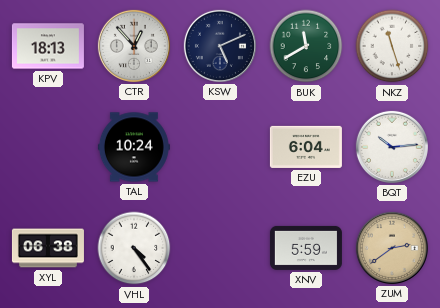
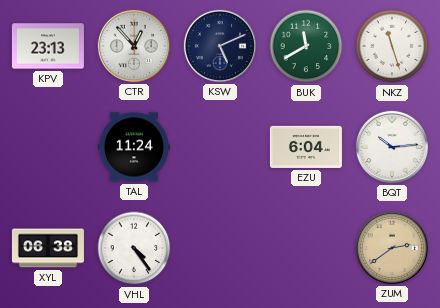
KPV: 18:13 -> 23:13
TAL: 10:24 -> 11:24
XNV: 5:59 -> none
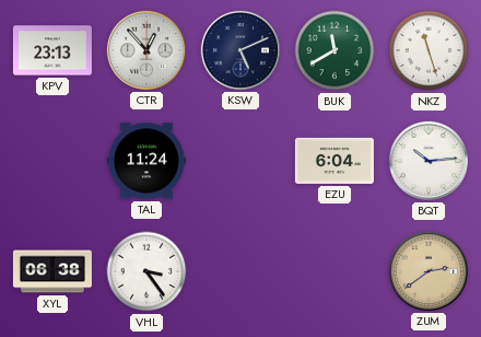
VHL: 4:24 -> 3:24
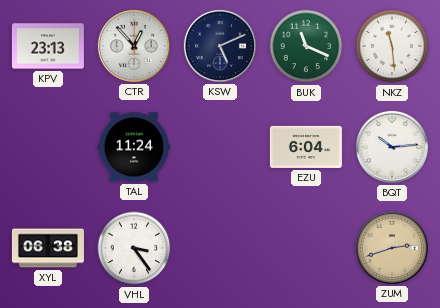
BUK: 11:40 -> 11:19
NKZ: 11:27 -> 11:29
ZUM: 2:39 -> 2:42
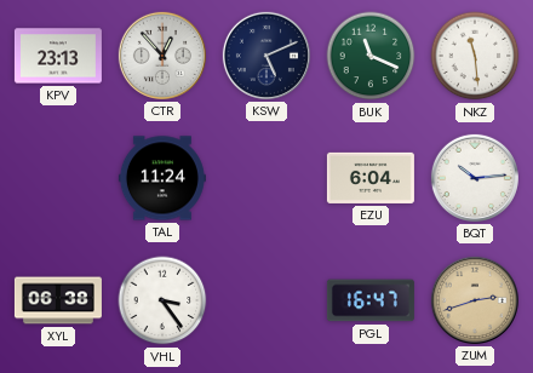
PGL: none -> 16:47
